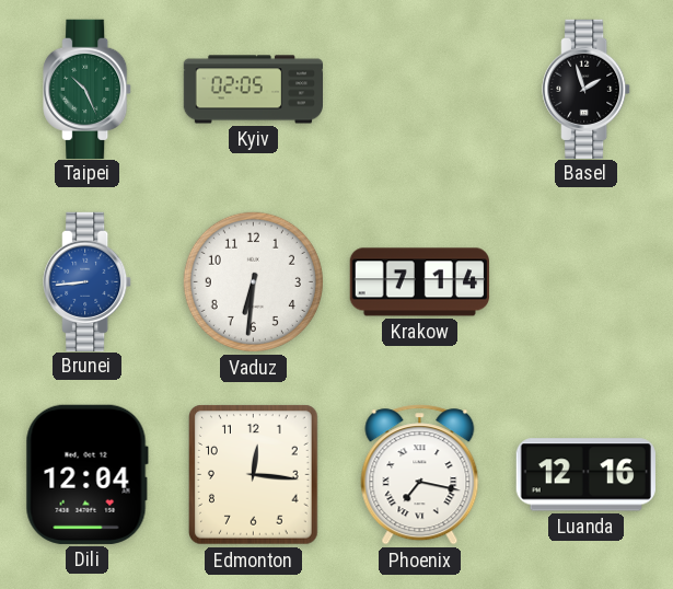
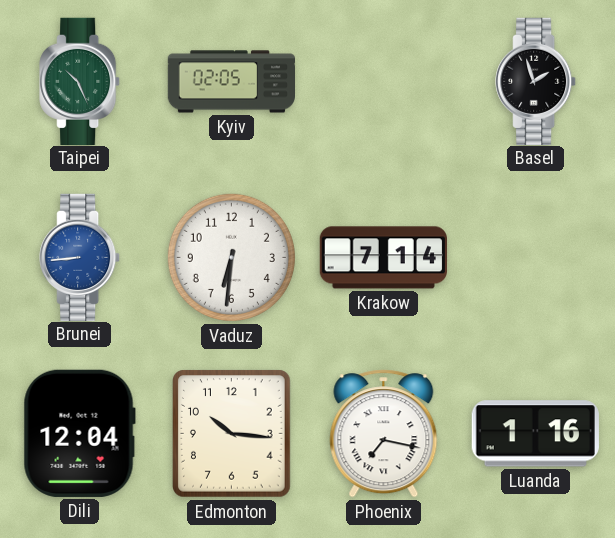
Edmonton: 12:16 -> 10:16
Luanda: 12:16 -> 1:16
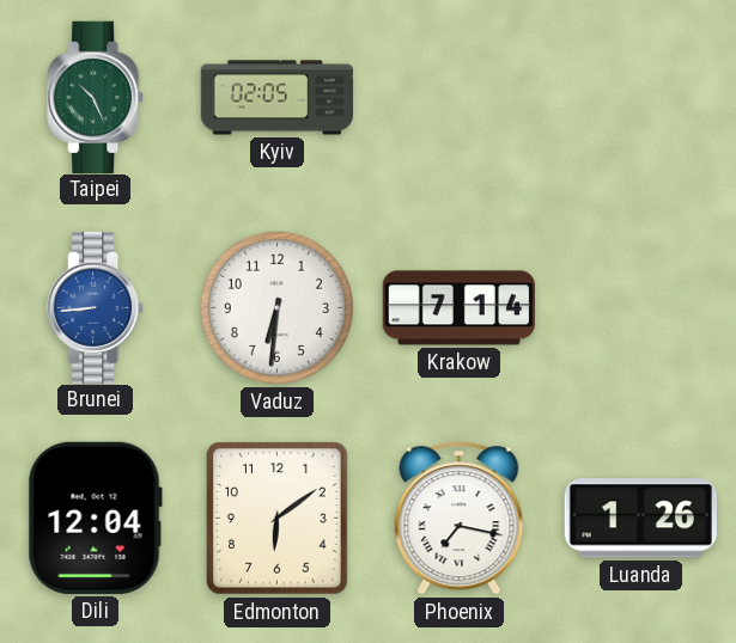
Basel: 1:57 -> none
Edmonton: 10:16 -> 6:09
Luanda: 1:16 -> 1:26
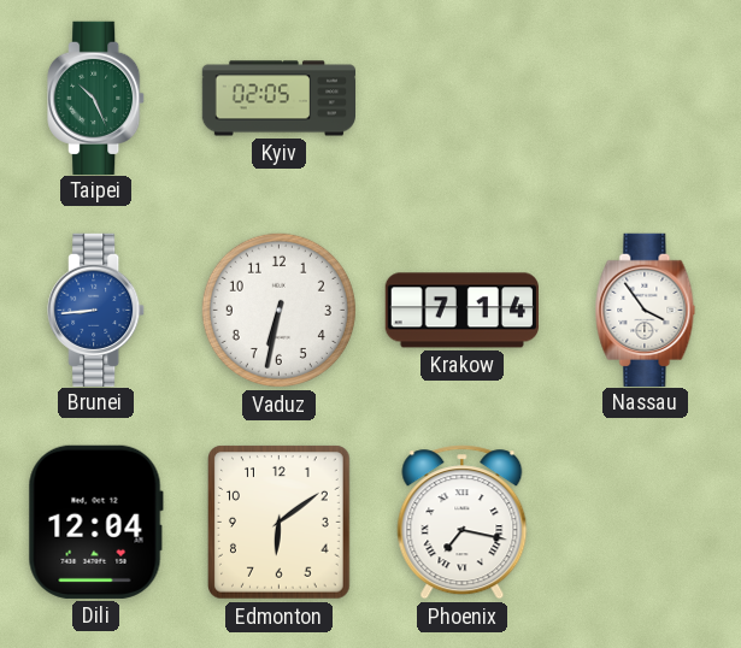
Vaduz: 6:31 -> 6:32
Nassau: none -> 3:54
Luanda: 1:26 -> none
